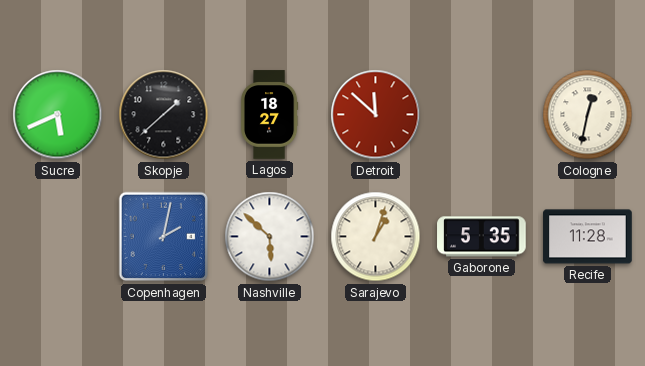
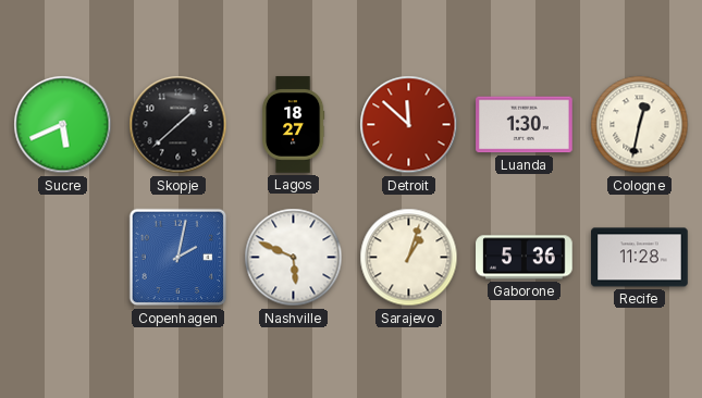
Luanda: none -> 1:30
Nashville: 5:52 -> 5:49
Gaborone: 5:35 -> 5:36
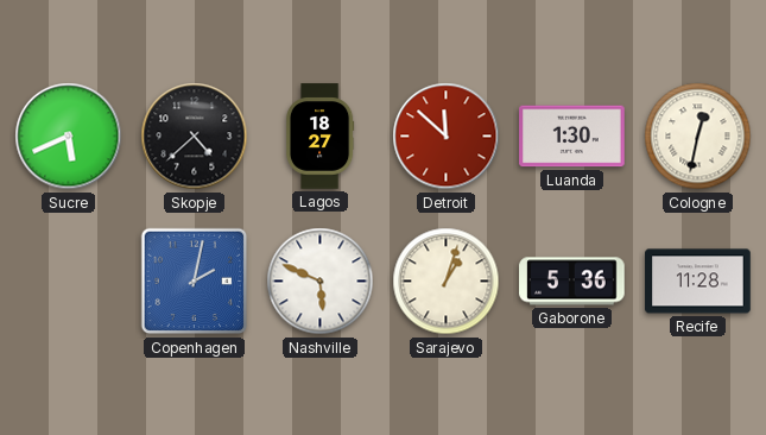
Skopje: 1:38 -> 4:38
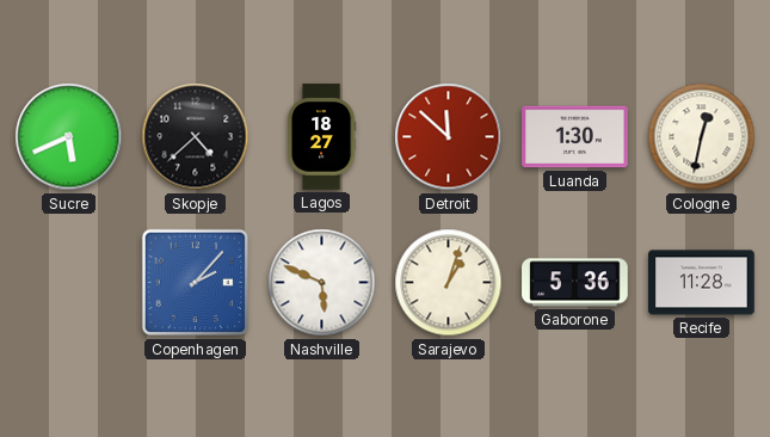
Copenhagen: 2:02 -> 2:07
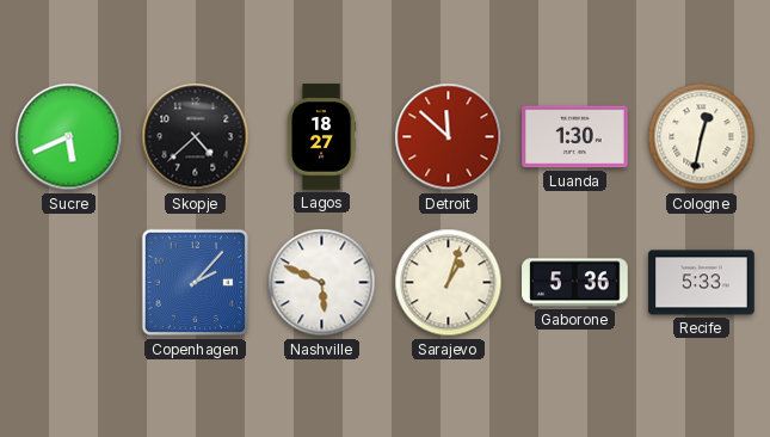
Recife: 11:28 -> 5:33
